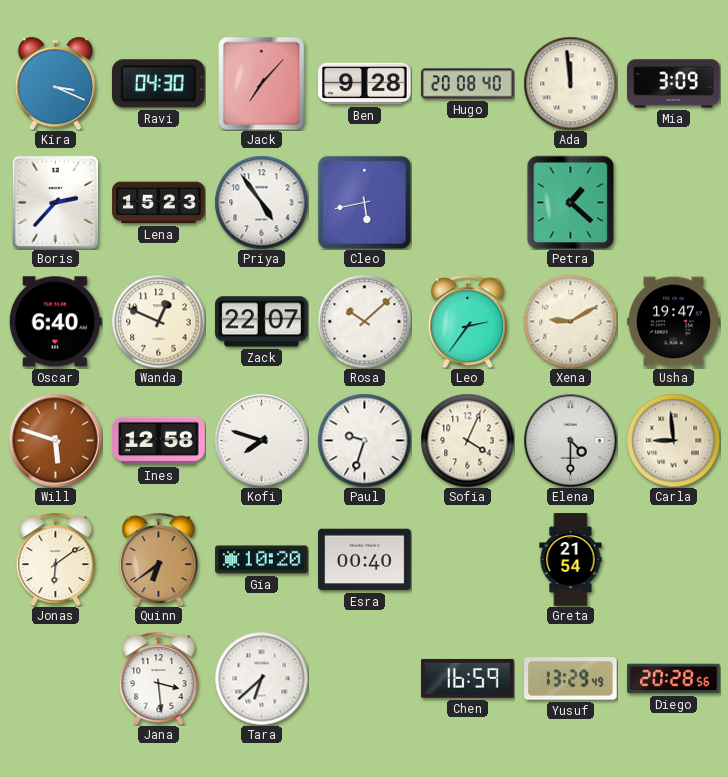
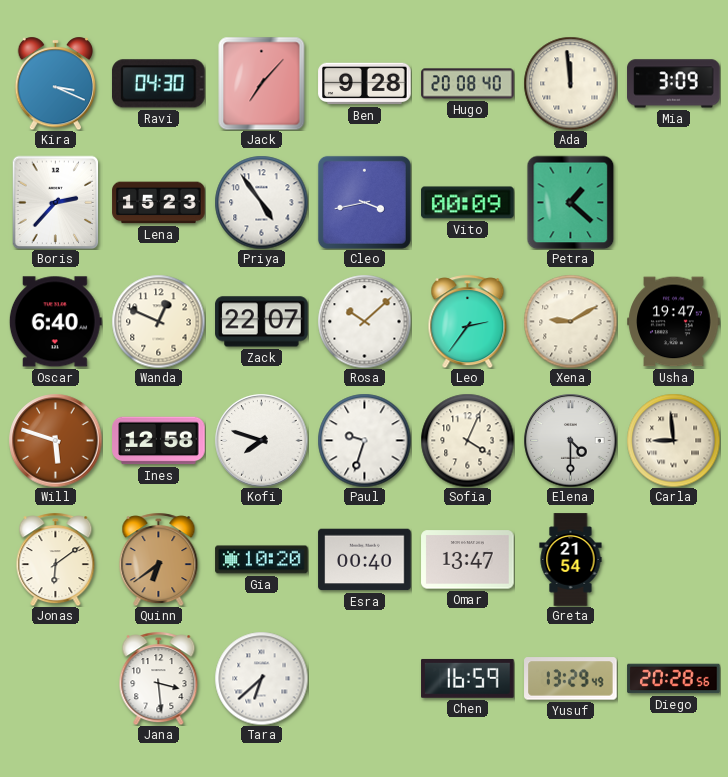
Cleo: 5:43 -> 3:43
Vito: none -> 00:09
Omar: none -> 13:47
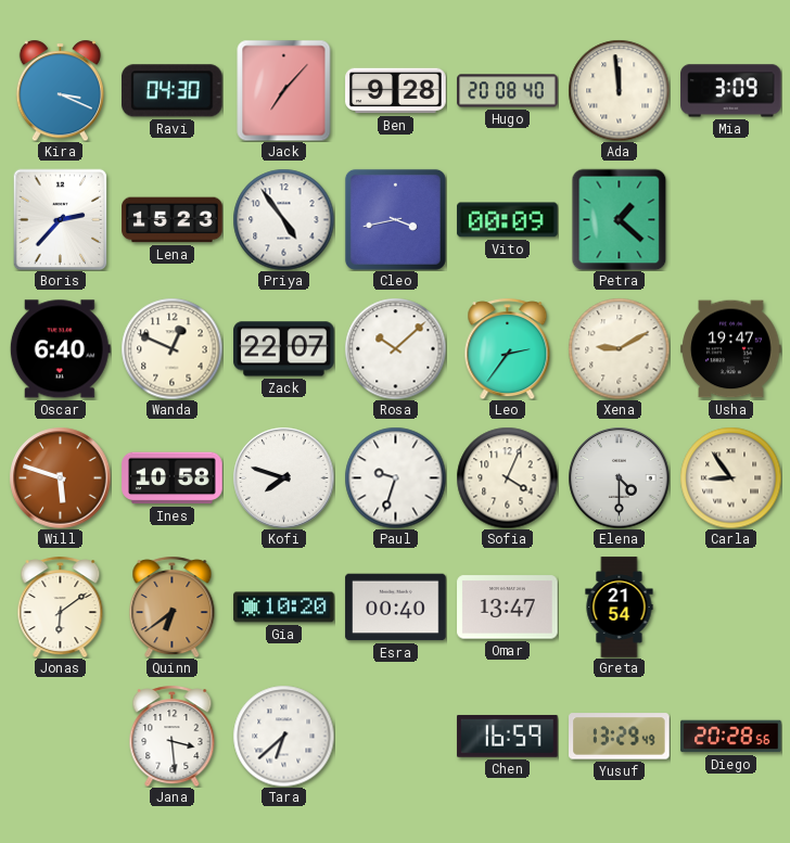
Ines: 12:58 -> 10:58
Carla: 8:59 -> 8:54
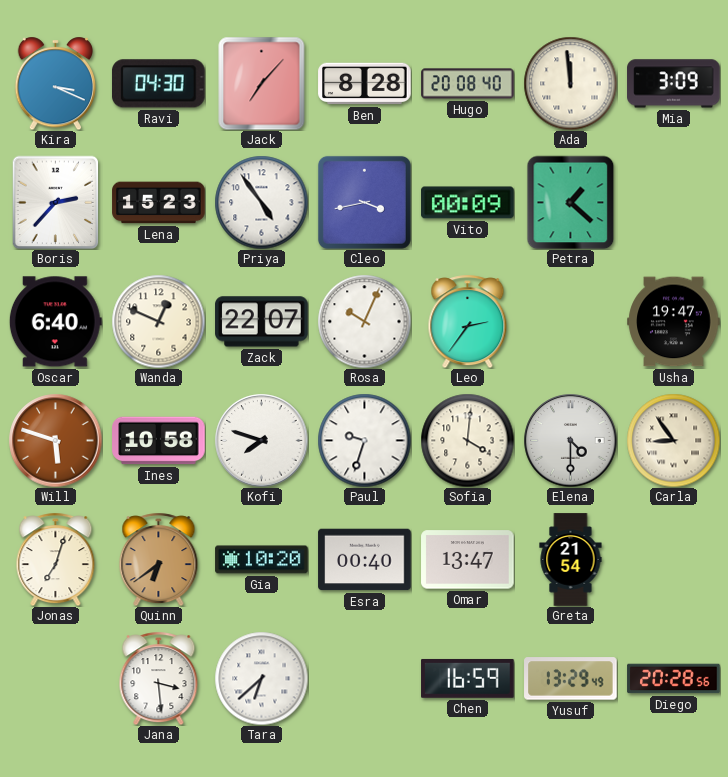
Ben: 9:28 -> 8:28
Rosa: 10:08 -> 10:04
Xena: 9:10 -> none
Sofia: 4:04 -> 4:01
Jonas: 6:09 -> 7:03
